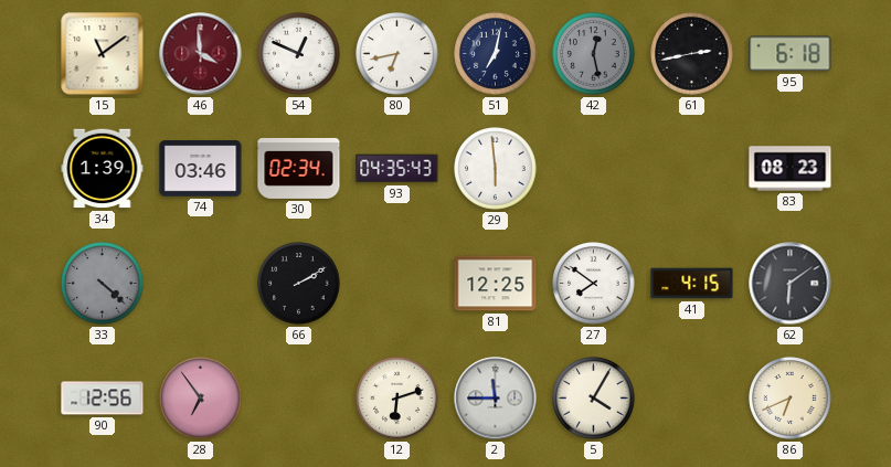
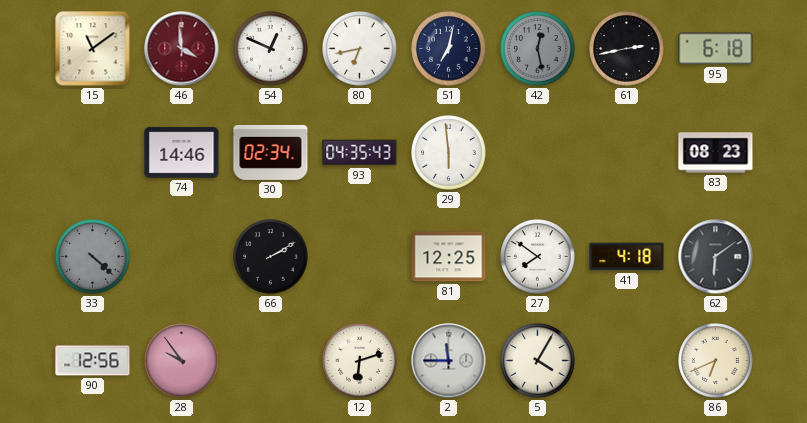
34: 1:39 -> none
74: 03:46 -> 14:46
41: 4:15 -> 4:18
28: 6:54 -> 9:54
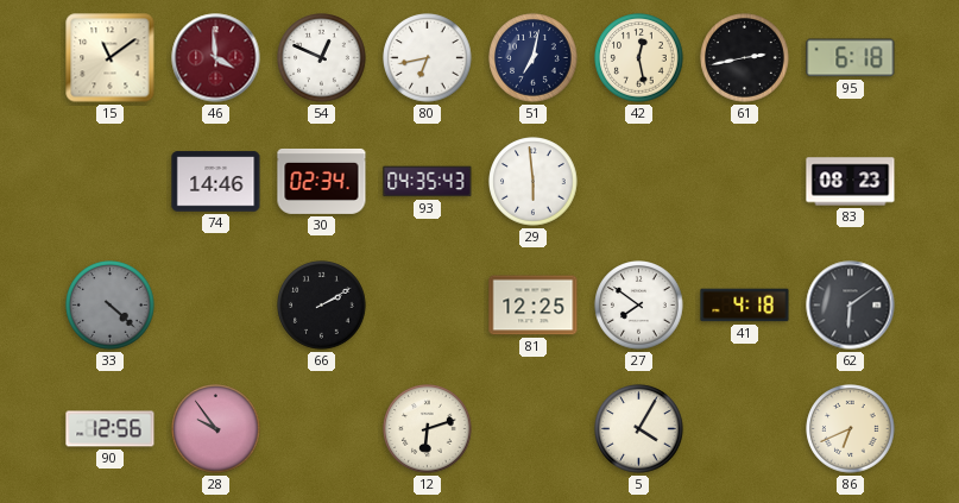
42 dial: grey -> cream
2: 11:45 -> none
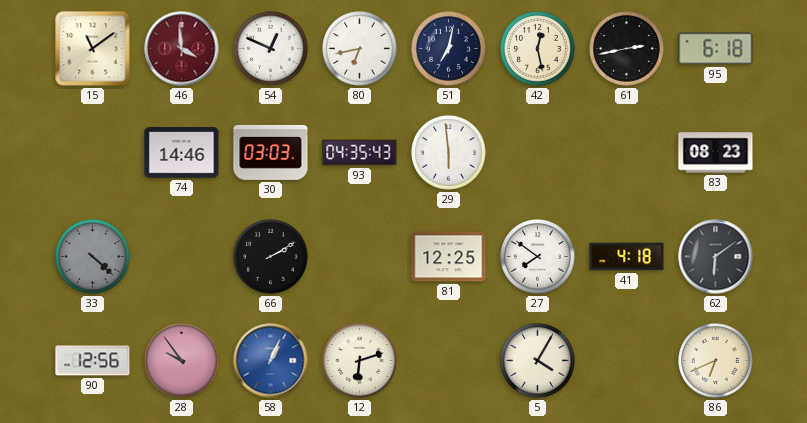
30: 02:34 -> 03:03
58: none -> 1:04
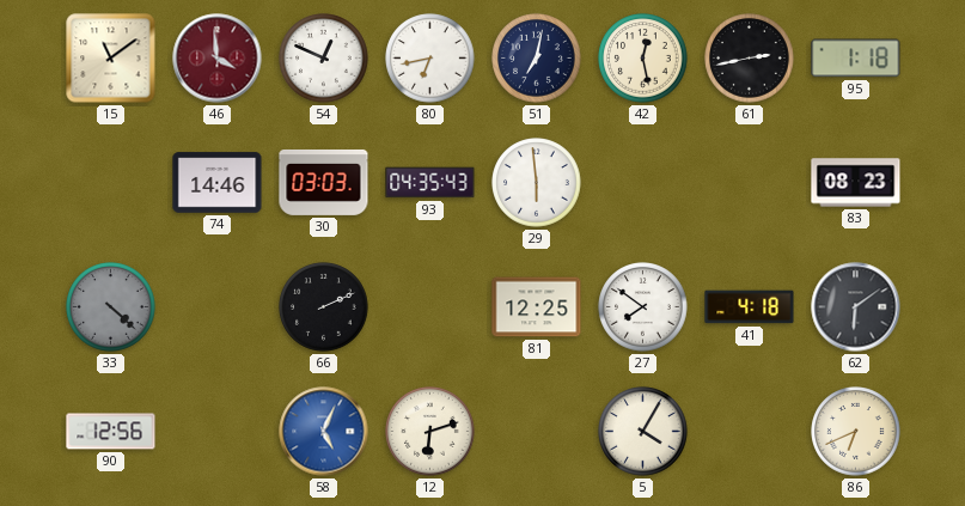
95: 6:18 -> 1:18
66: 2:10 -> 2:11
28: 9:54 -> none
58: 1:04 -> 5:04
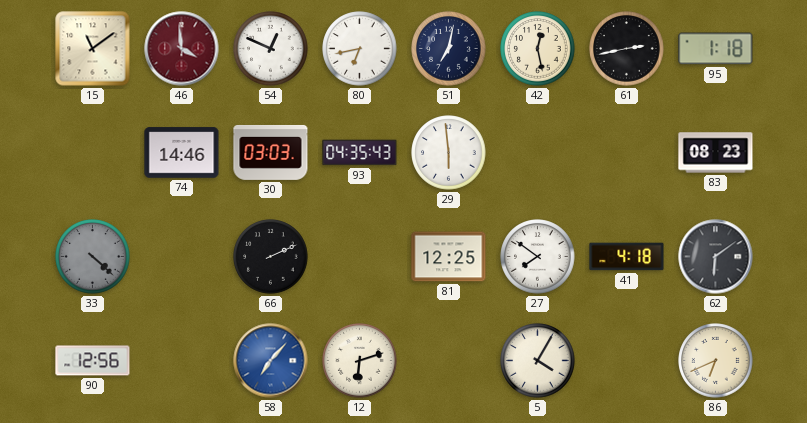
58: 5:04 -> 7:07
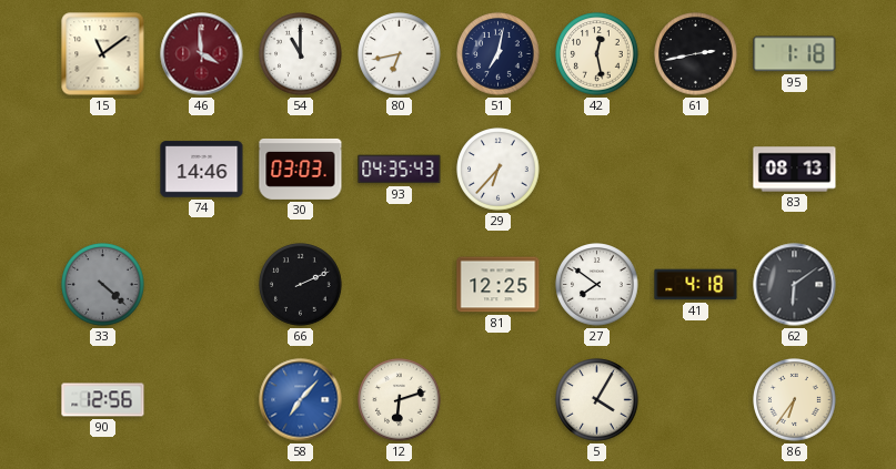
54: 12:49 -> 11:00
29: 5:59 -> 6:37
83: 08:23 -> 08:13
86: 6:41 -> 6:36
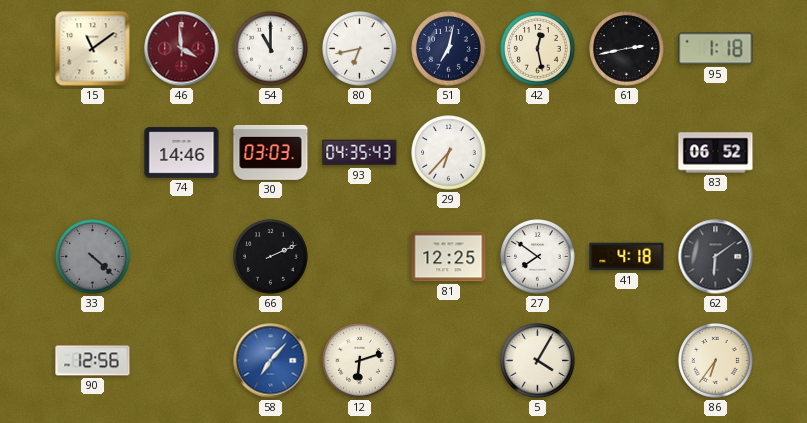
83: 08:13 -> 06:52
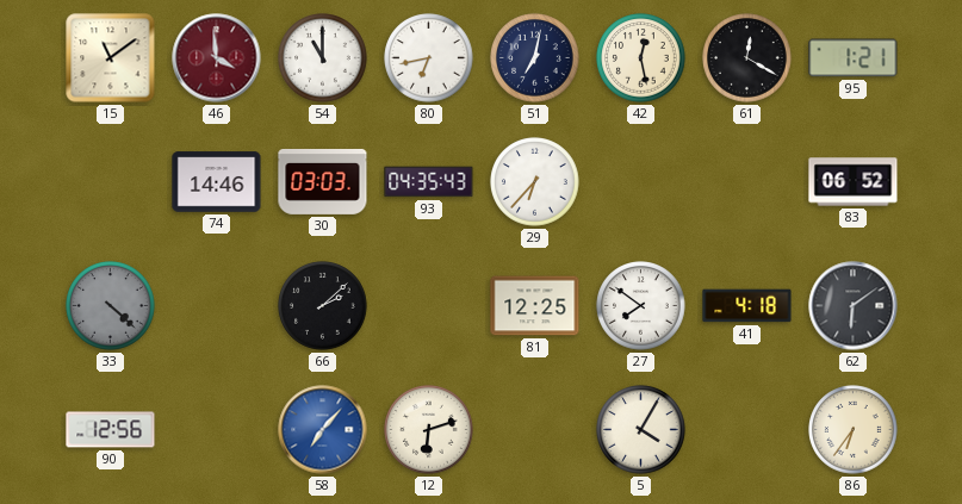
61: 2:43 -> 12:20
95: 1:18 -> 1:21
66: 2:11 -> 2:08
